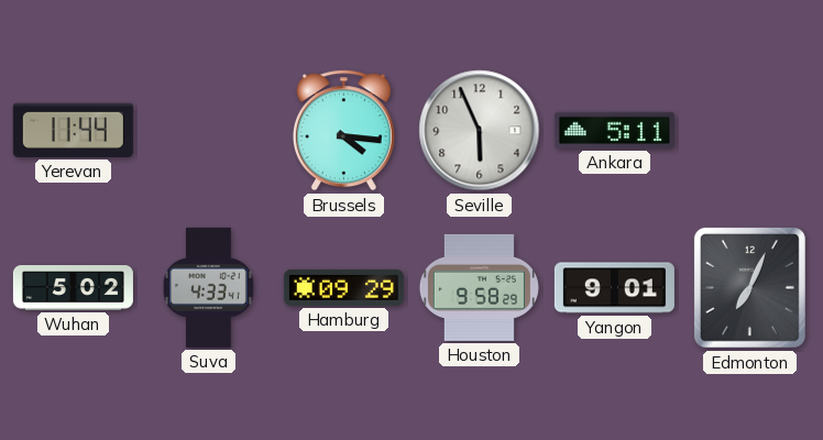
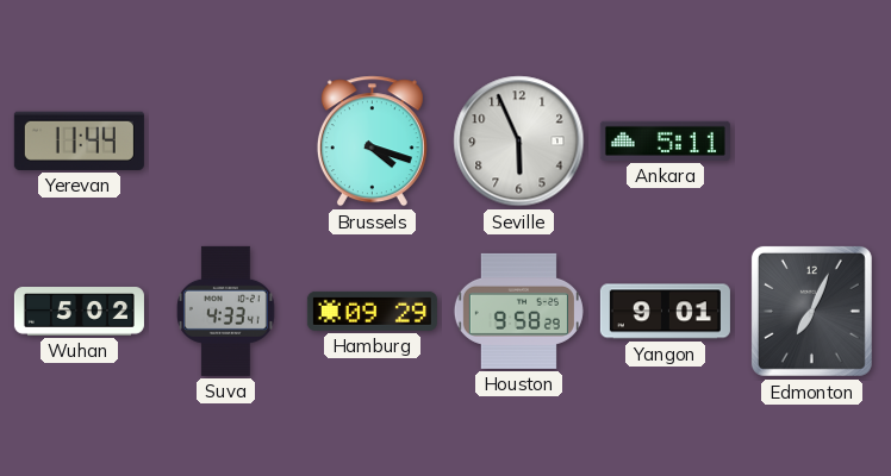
Brussels: 4:16 -> 4:18
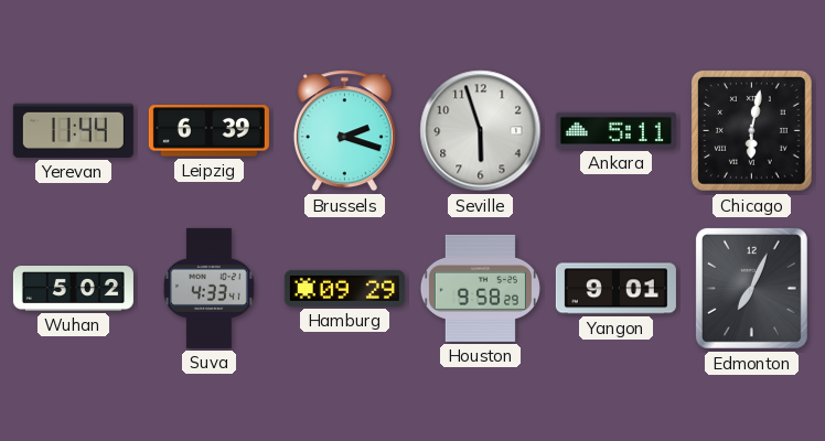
Leipzig: none -> 6:39
Brussels: 4:18 -> 2:18
Seville: 5:56 -> 5:57
Chicago: none -> 6:02
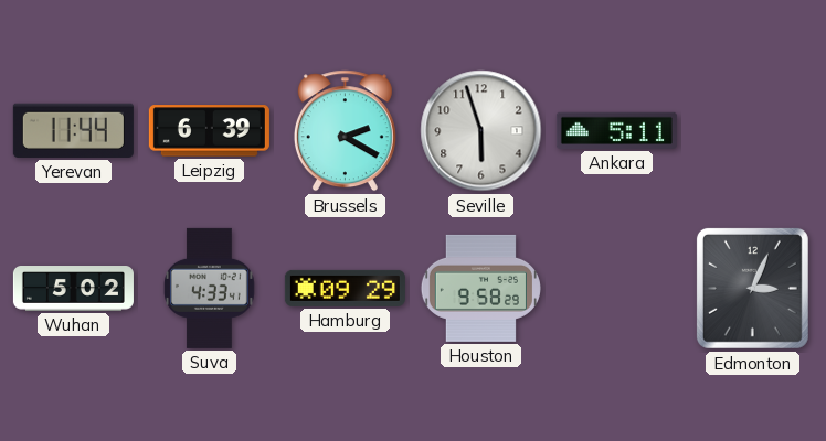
Brussels: 2:18 -> 2:20
Chicago: 6:02 -> none
Yangon: 9:01 -> none
Edmonton: 7:04 -> 3:04
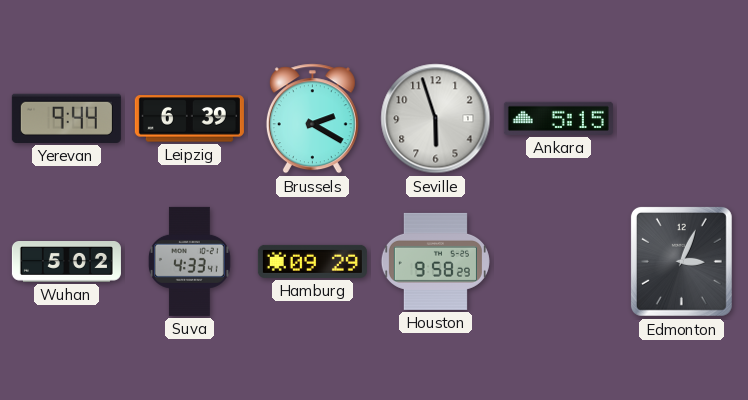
Yerevan: 11:44 -> 9:44
Ankara: 5:11 -> 5:15
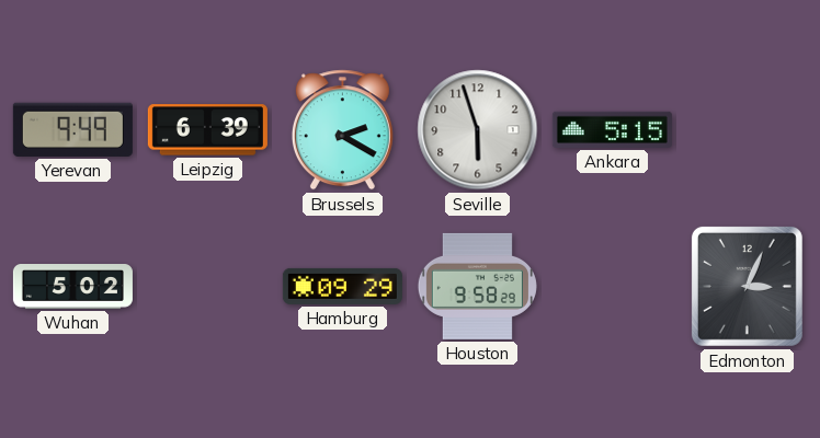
Yerevan: 9:44 -> 9:49
Suva: 4:33 -> none
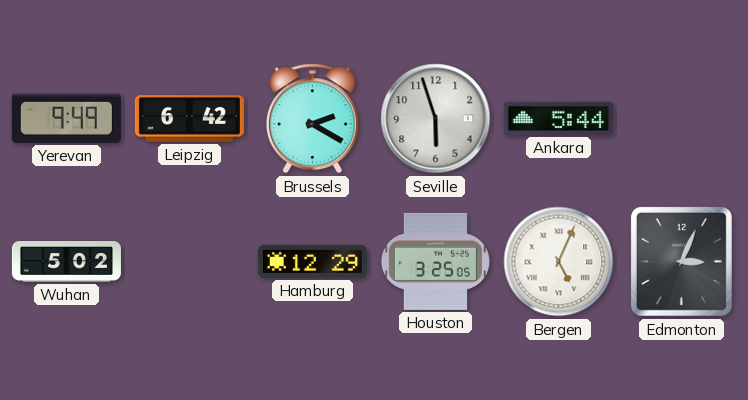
Leipzig: 6:39 -> 6:42
Ankara: 5:15 -> 5:44
Hamburg: 09:29 -> 12:29
Houston: 9:58 -> 3:25
Bergen: none -> 5:04
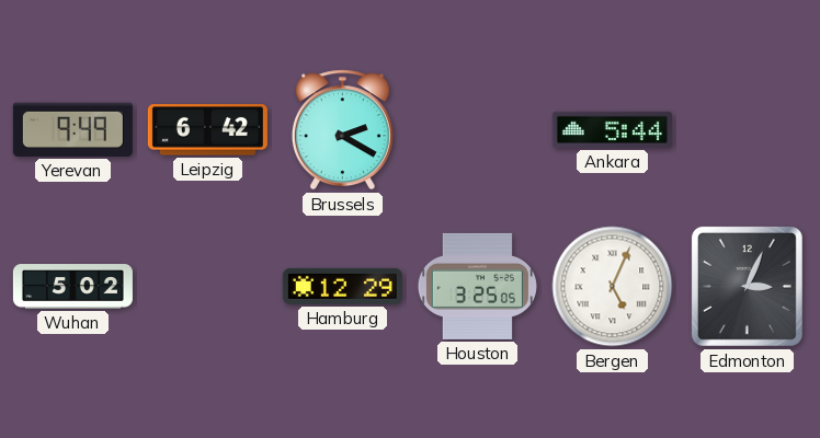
Seville: 5:57 -> none
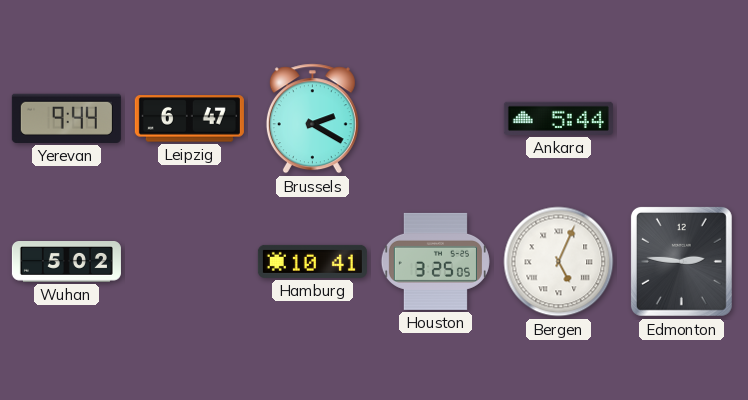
Yerevan: 9:49 -> 9:44
Leipzig: 6:42 -> 6:47
Hamburg: 12:29 -> 10:41
Edmonton: 3:04 -> 2:46
